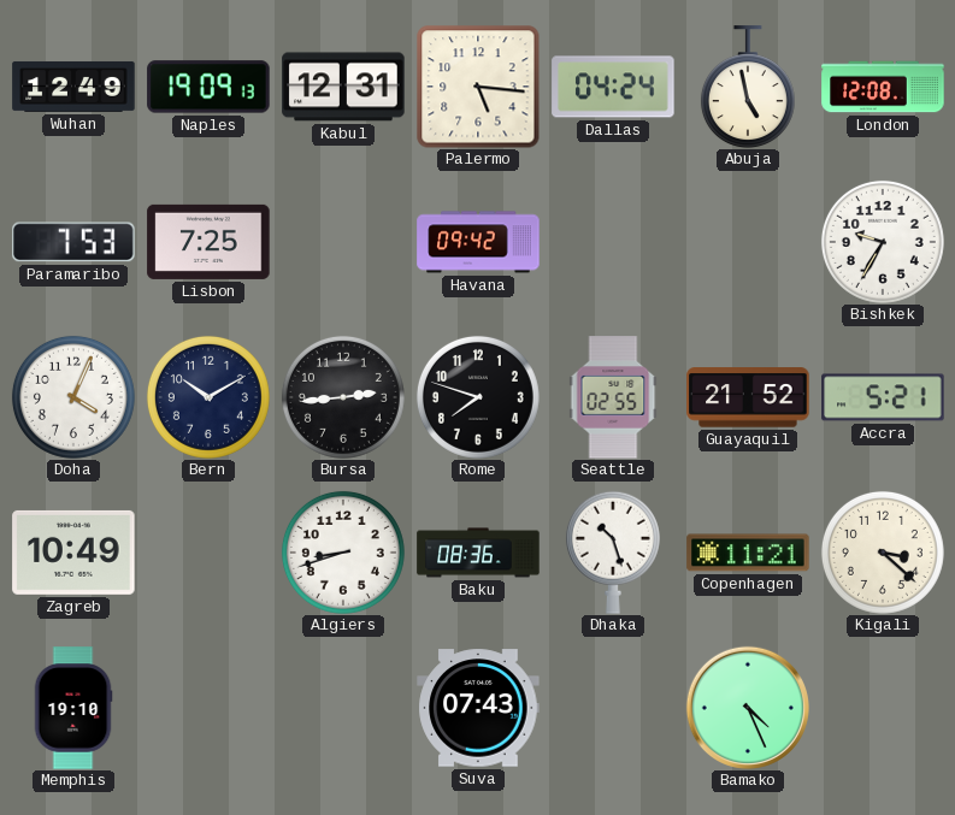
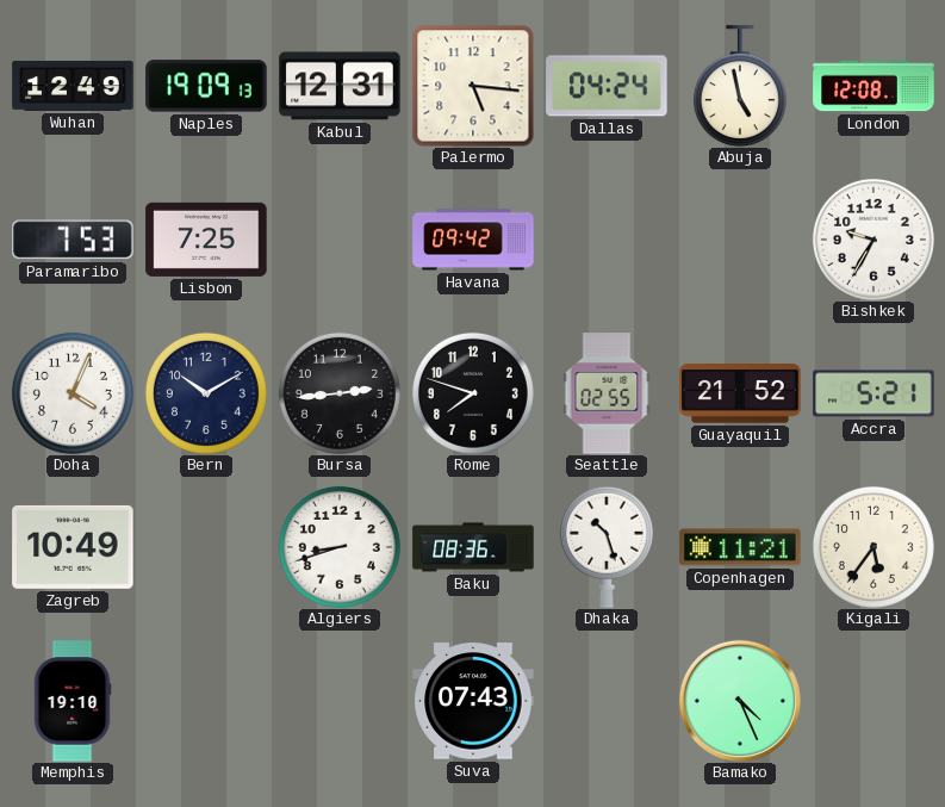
Kigali: 3:22 -> 5:36
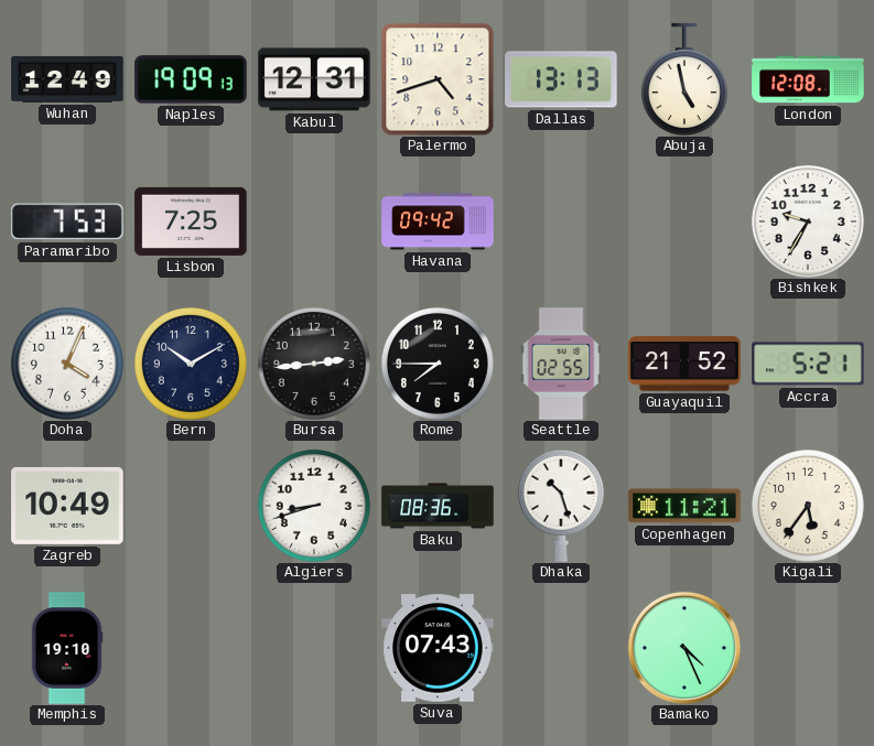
Palermo: 5:16 -> 4:42
Dallas: 04:24 -> 13:13
Rome: 7:48 -> 7:45
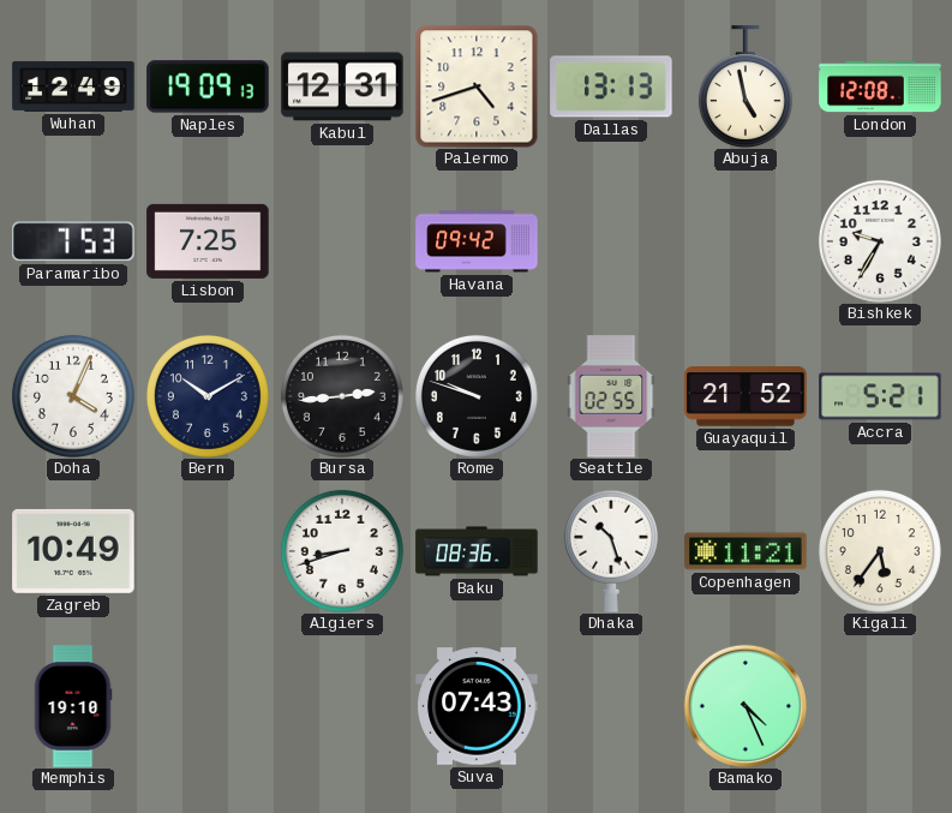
Rome: 7:45 -> 9:48
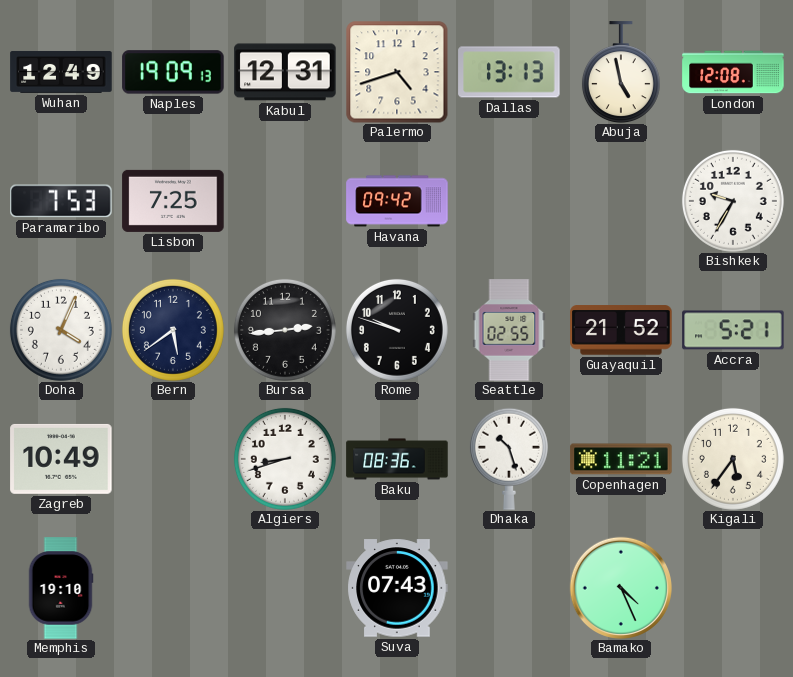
Bern: 10:10 -> 5:39
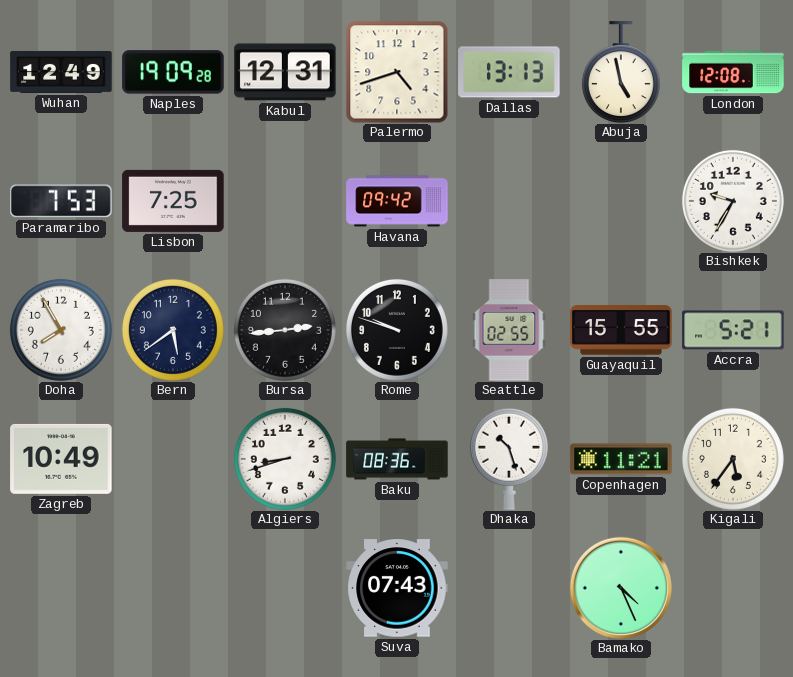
Naples: 19:09:13 -> 19:09:28
Doha: 4:04 -> 7:55
Guayaquil: 21:52 -> 15:55
Memphis: 19:10 -> none
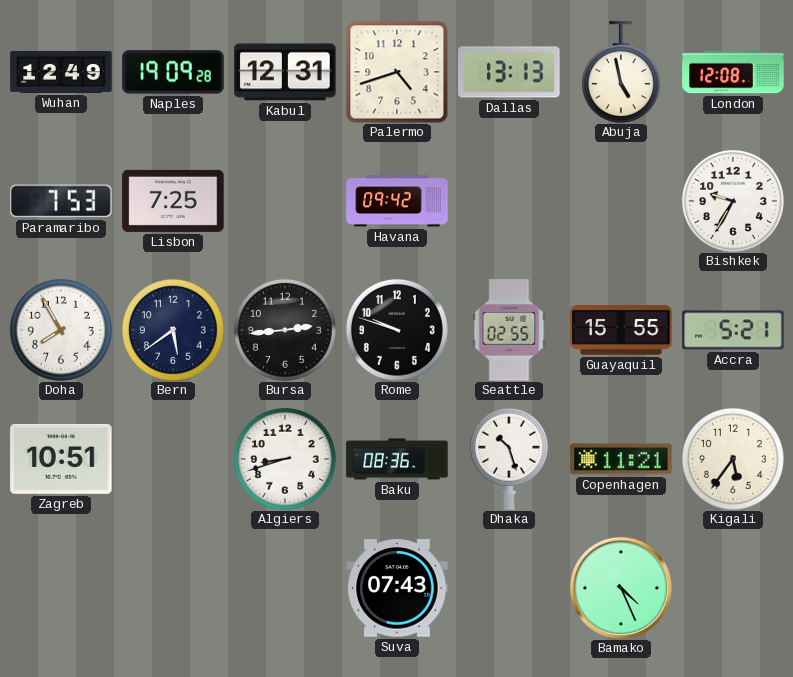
Zagreb: 10:49 -> 10:51
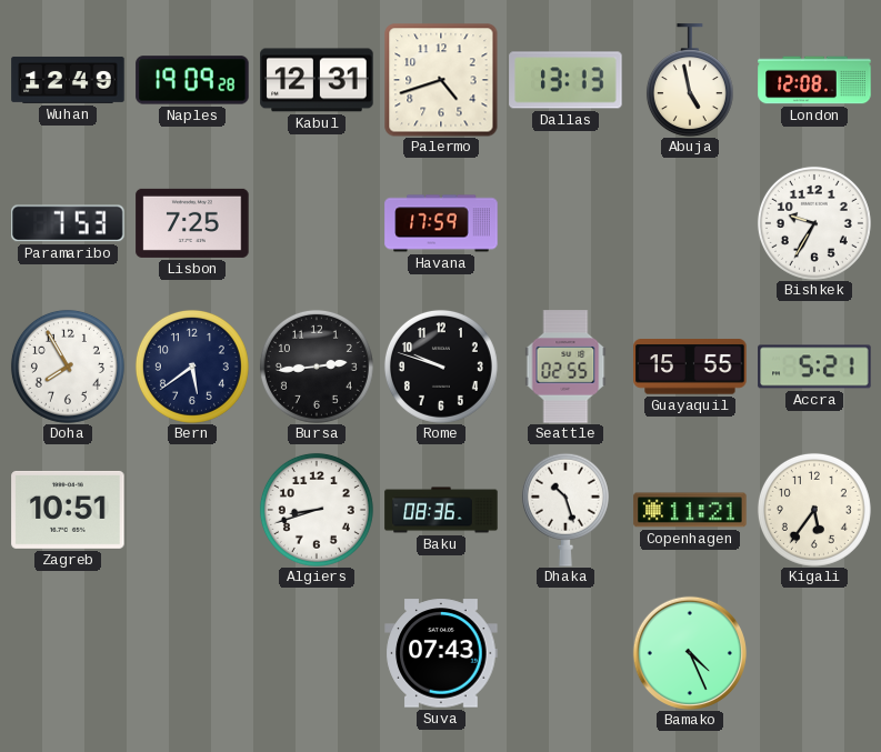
Havana: 09:42 -> 17:59
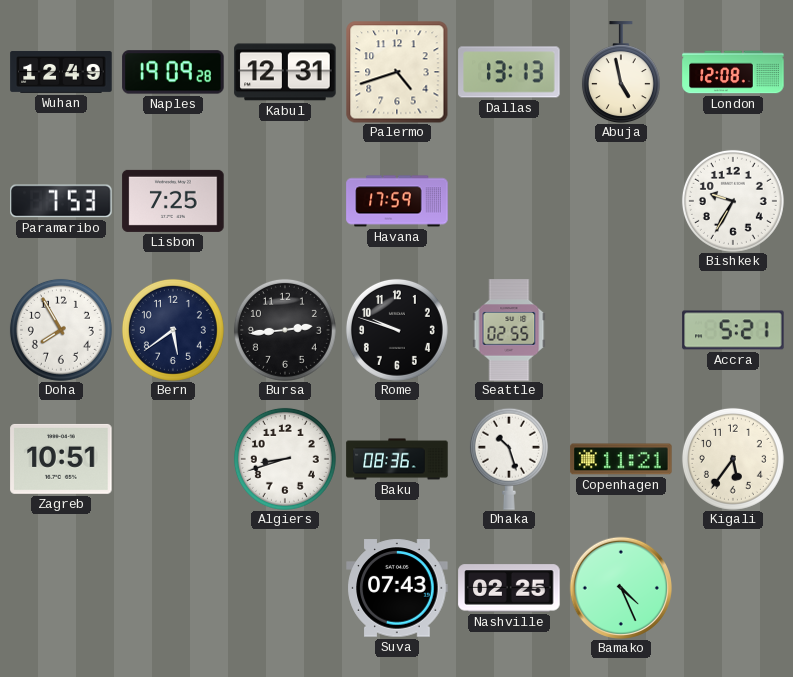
Guayaquil: 15:55 -> none
Nashville: none -> 02:25
